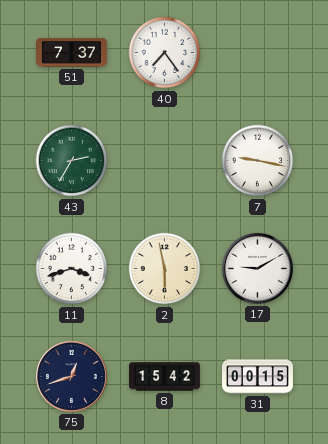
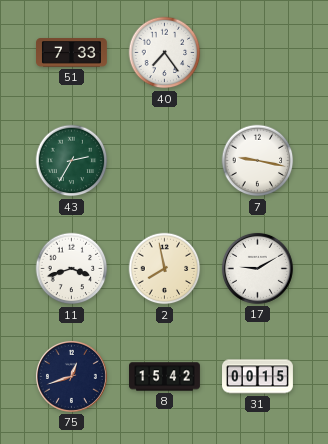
51: 7:37 -> 7:33
2: 5:58 -> 7:58
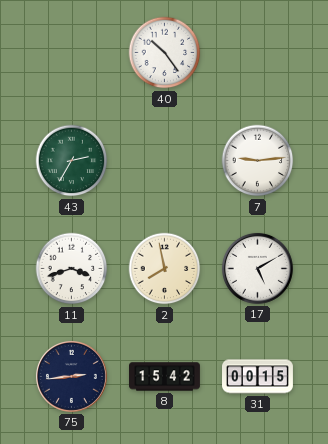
51: 7:33 -> none
40: 7:24 -> 10:24
7: 9:17 -> 9:14
17: 9:10 -> 5:10
75: 12:42 -> 2:44
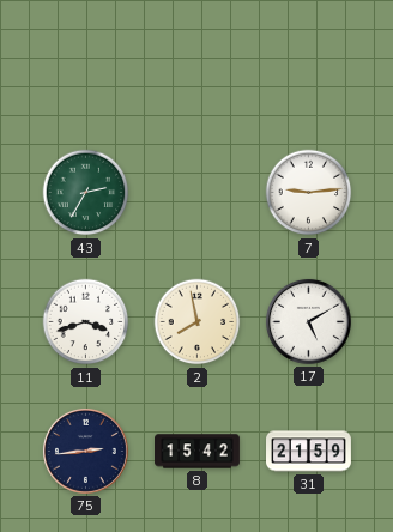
40: 10:24 -> none
31: 00:15 -> 21:59
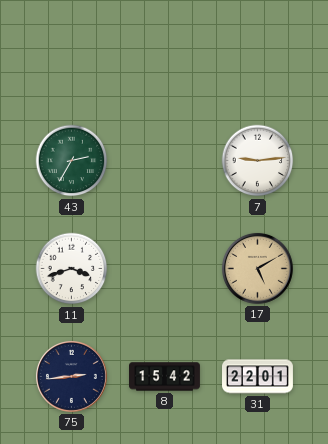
2: 7:58 -> none
17 dial: white -> champagne
31: 21:59 -> 22:01
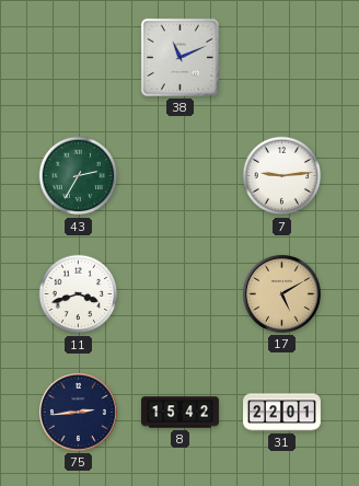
38: none -> 11:11
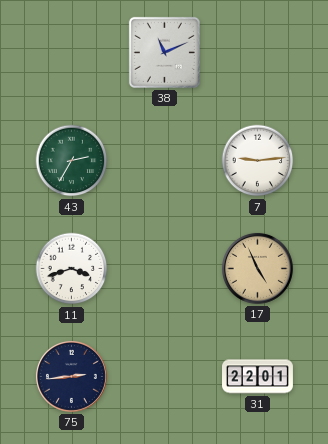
17: 5:10 -> 4:56
8: 15:42 -> none
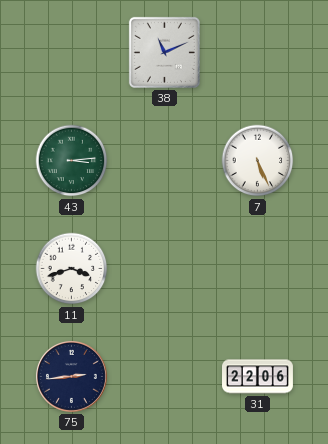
43: 2:35 -> 3:14
7: 9:14 -> 5:26
17: 4:56 -> none
31: 22:01 -> 22:06
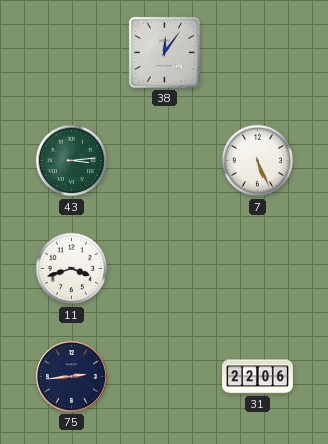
38: 11:11 -> 12:06
